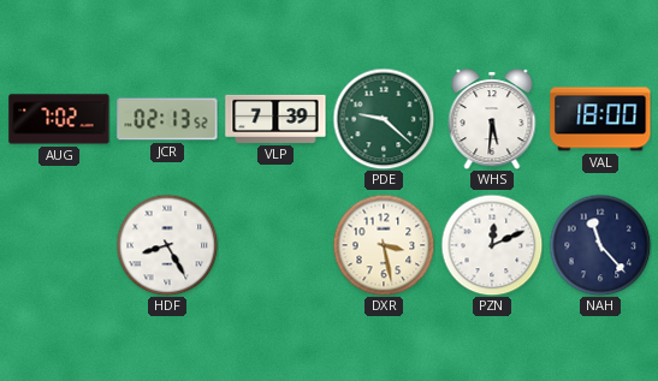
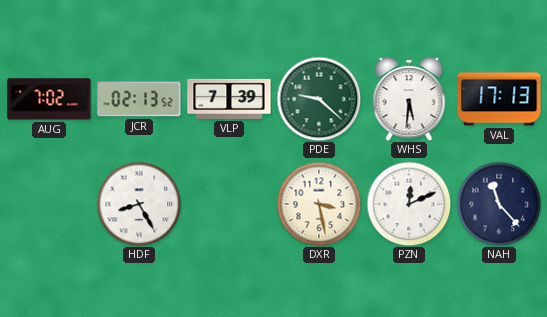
VAL: 18:00 -> 17:13
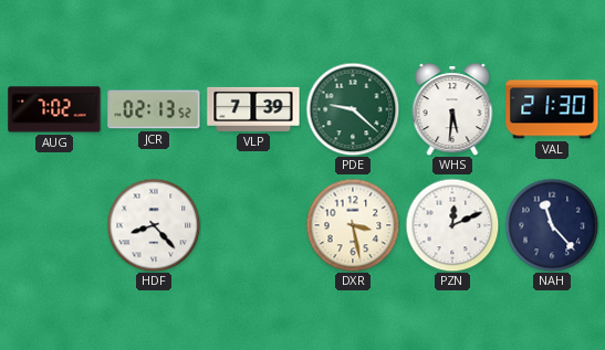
VAL: 17:13 -> 21:30
HDF: 8:25 -> 8:23
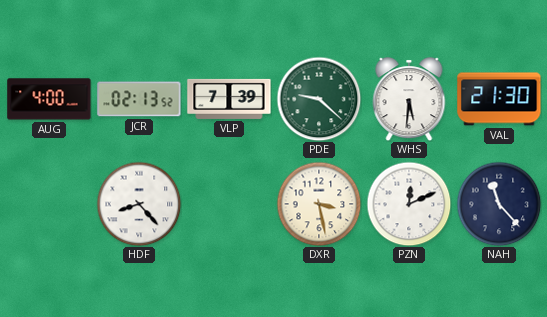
AUG: 7:02 -> 4:00
